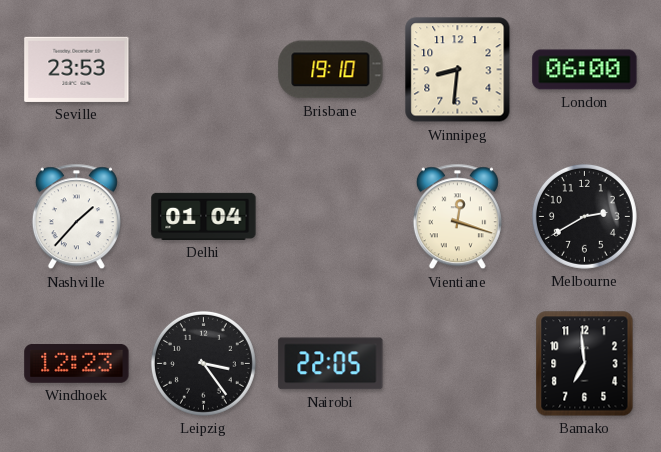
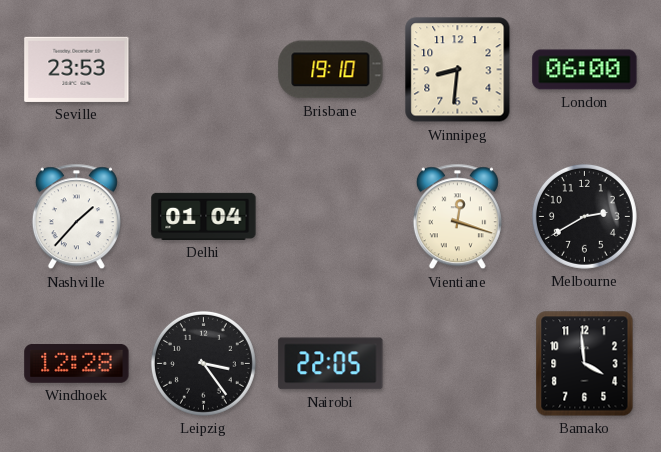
Windhoek: 12:23 -> 12:28
Bamako: 6:59 -> 3:59
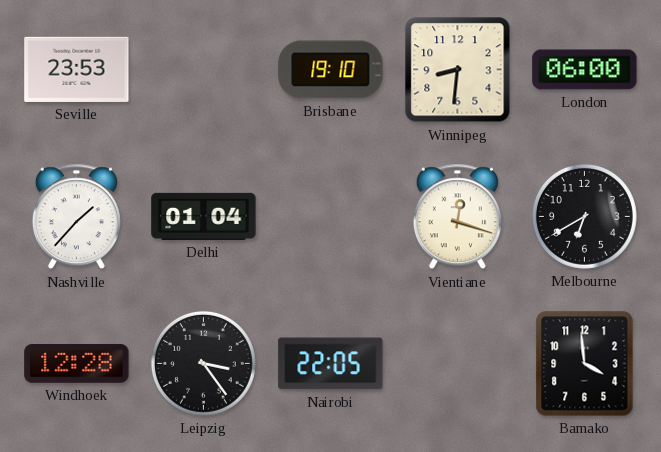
Melbourne: 2:40 -> 6:40
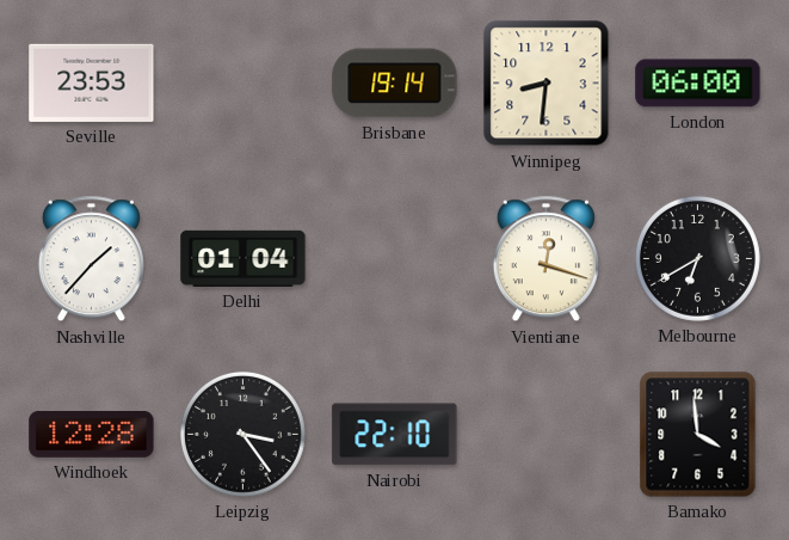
Brisbane: 19:10 -> 19:14
Nairobi: 22:05 -> 22:10
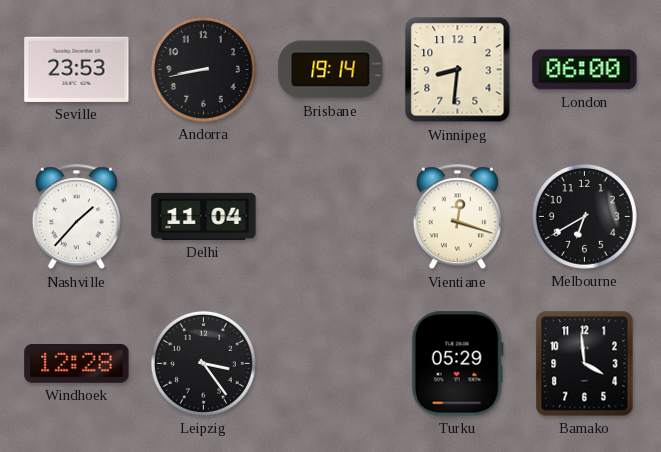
Andorra: none -> 8:43
Delhi: 01:04 -> 11:04
Nairobi: 22:10 -> none
Turku: none -> 05:29
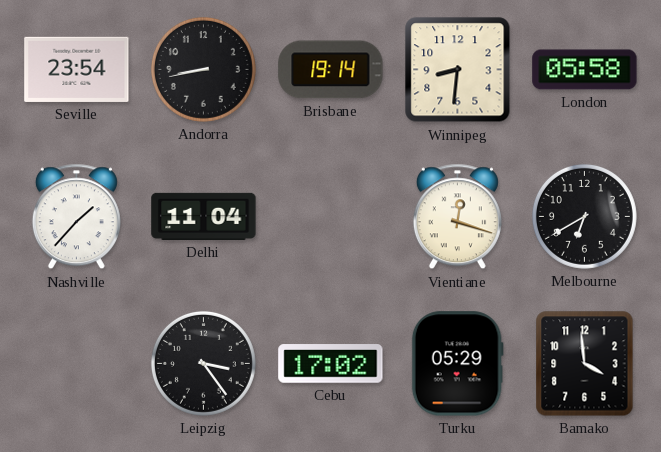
Seville: 23:53 -> 23:54
London: 06:00 -> 05:58
Windhoek: 12:28 -> none
Cebu: none -> 17:02
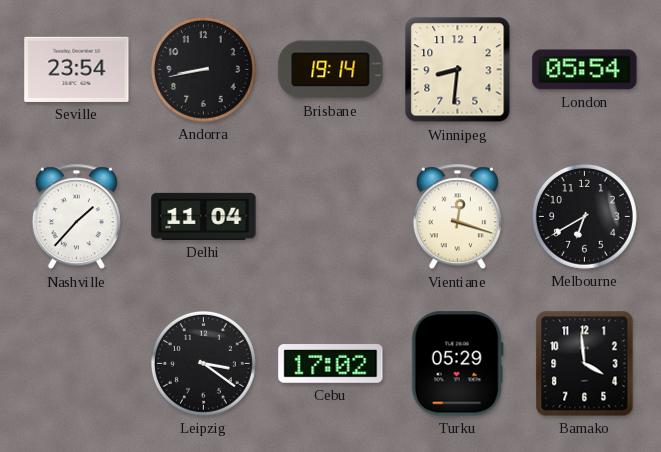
London: 05:58 -> 05:54
Leipzig: 3:24 -> 3:21
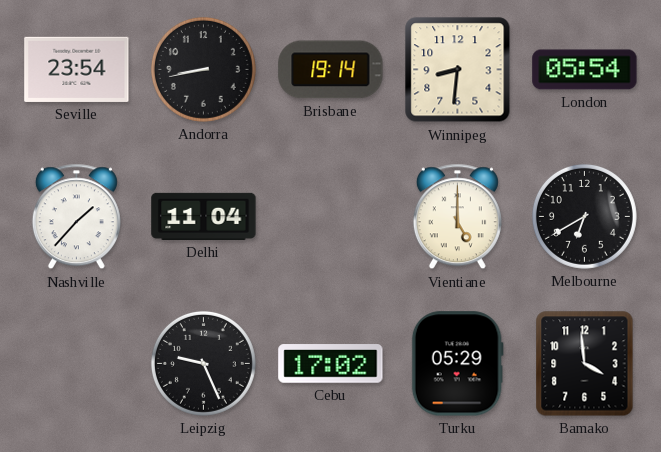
Vientiane: 12:18 -> 5:00
Leipzig: 3:21 -> 9:26
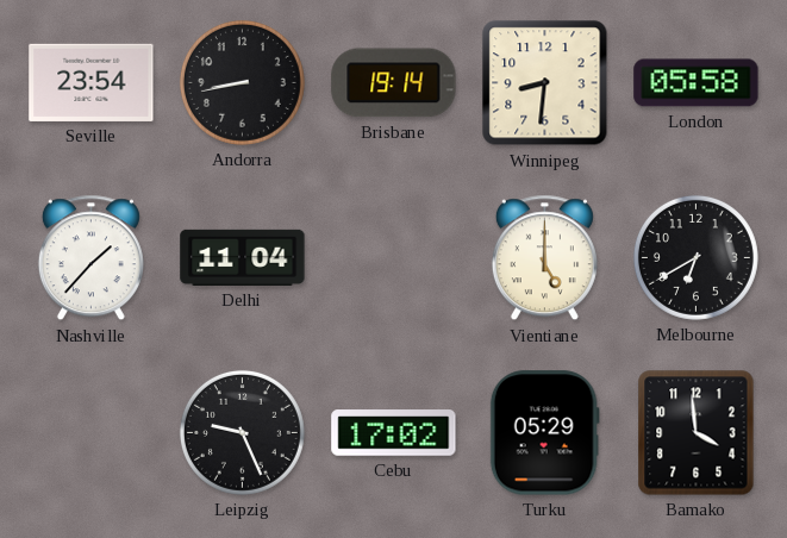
London: 05:54 -> 05:58
